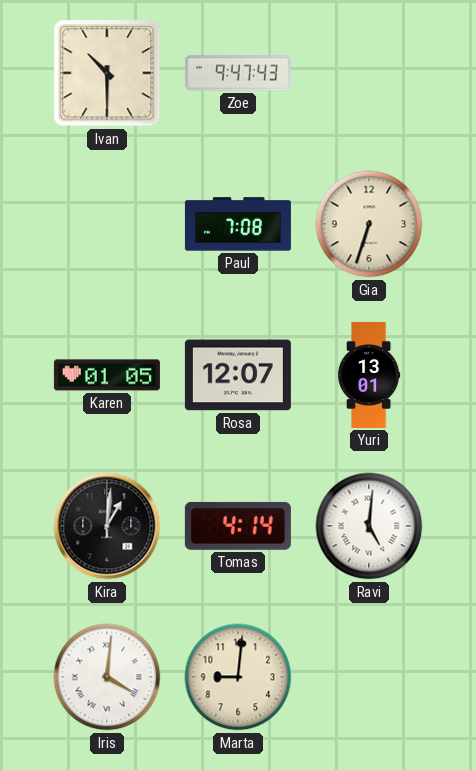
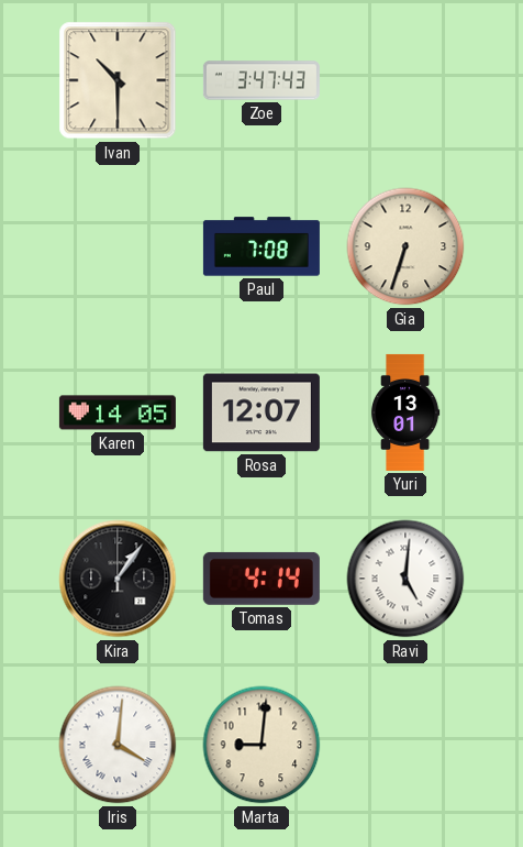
Zoe: 9:47 -> 3:47
Karen: 01:05 -> 14:05
Kira: 1:01 -> 1:06
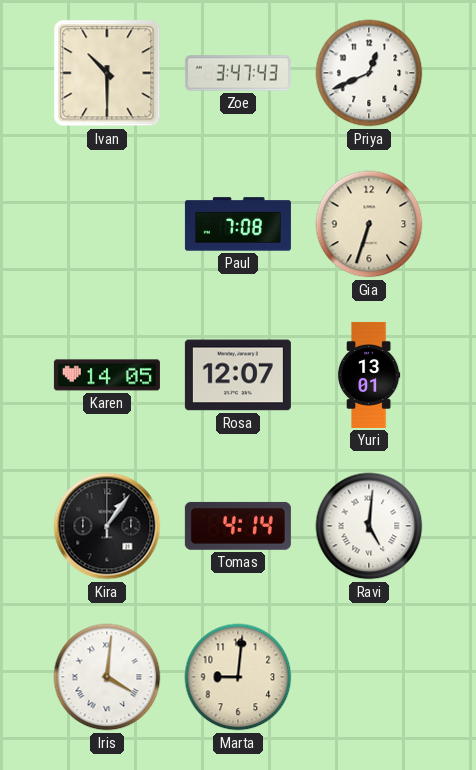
Priya: none -> 12:41
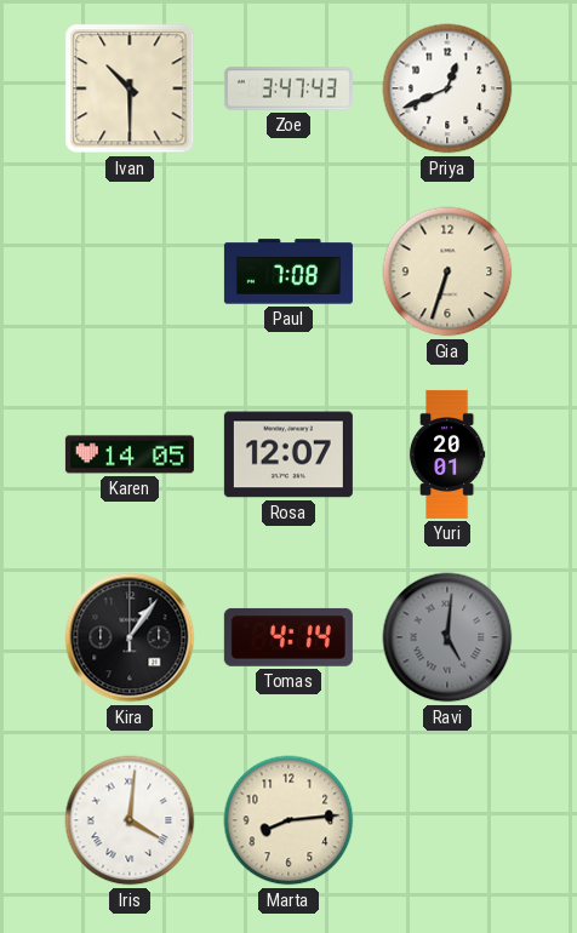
Yuri: 13:01 -> 20:01
Ravi dial: white -> grey
Marta: 9:01 -> 8:14
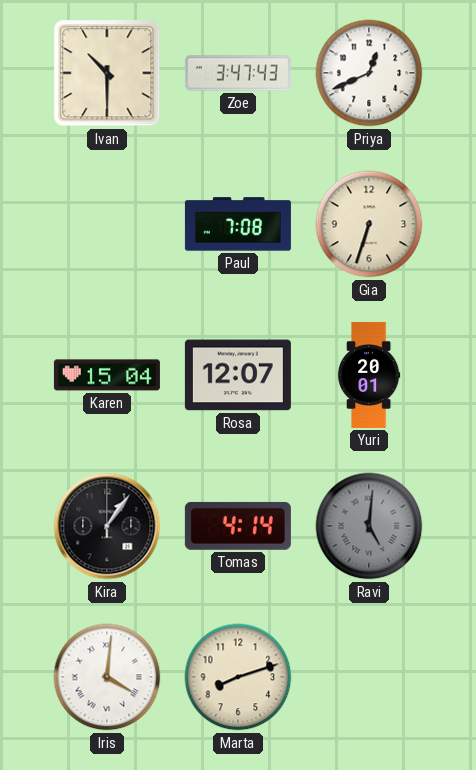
Karen: 14:05 -> 15:04
Marta: 8:14 -> 8:12
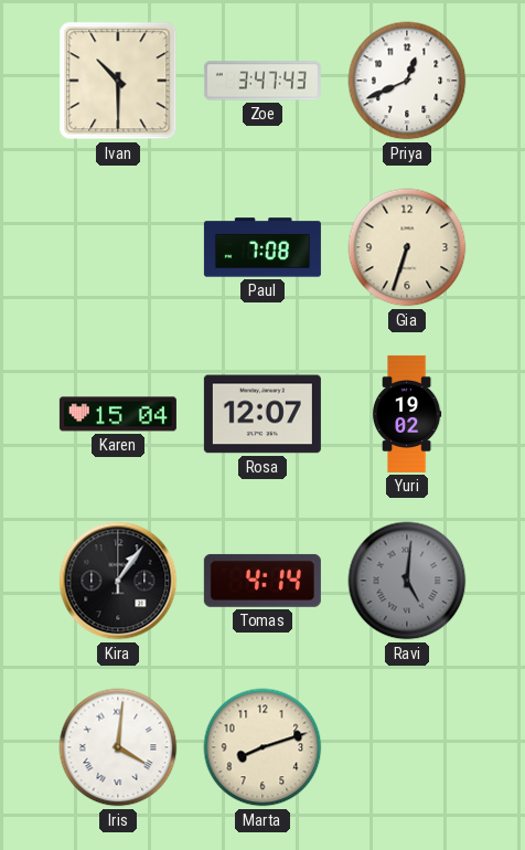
Yuri: 20:01 -> 19:02
